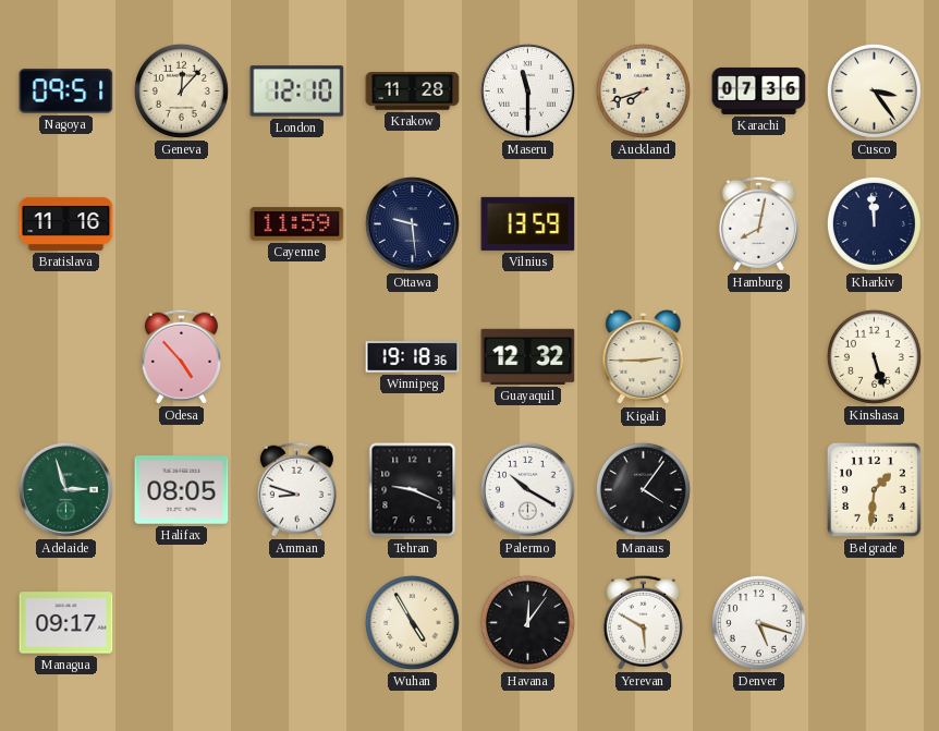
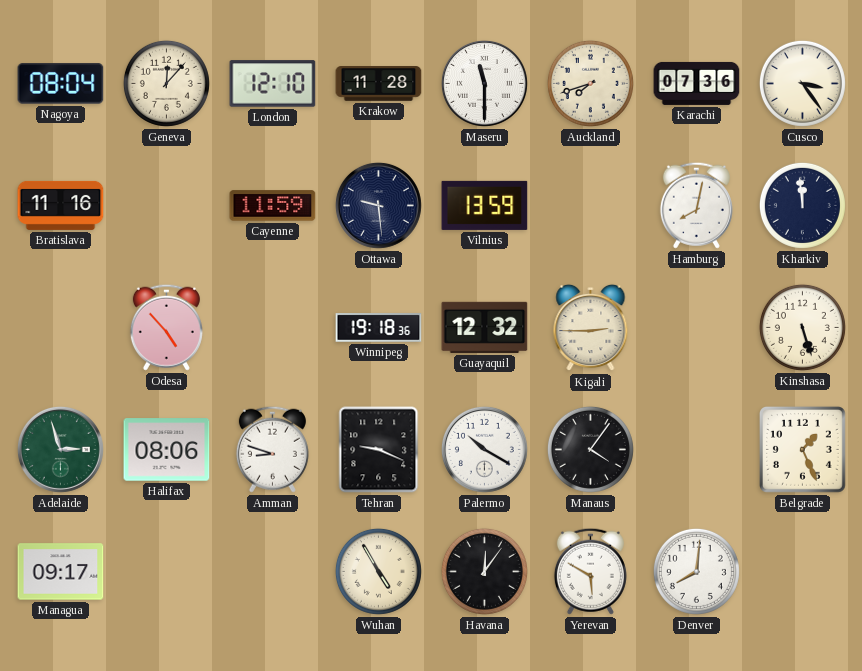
Nagoya: 09:51 -> 08:04
Halifax: 08:05 -> 08:06
Belgrade: 1:31 -> 1:26
Denver: 5:18 -> 8:01
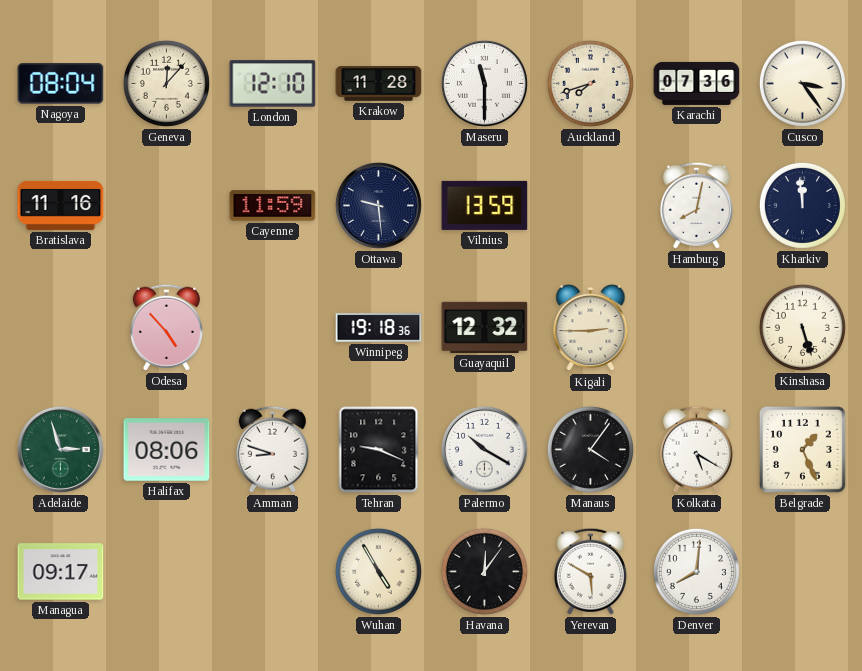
Kolkata: none -> 5:20
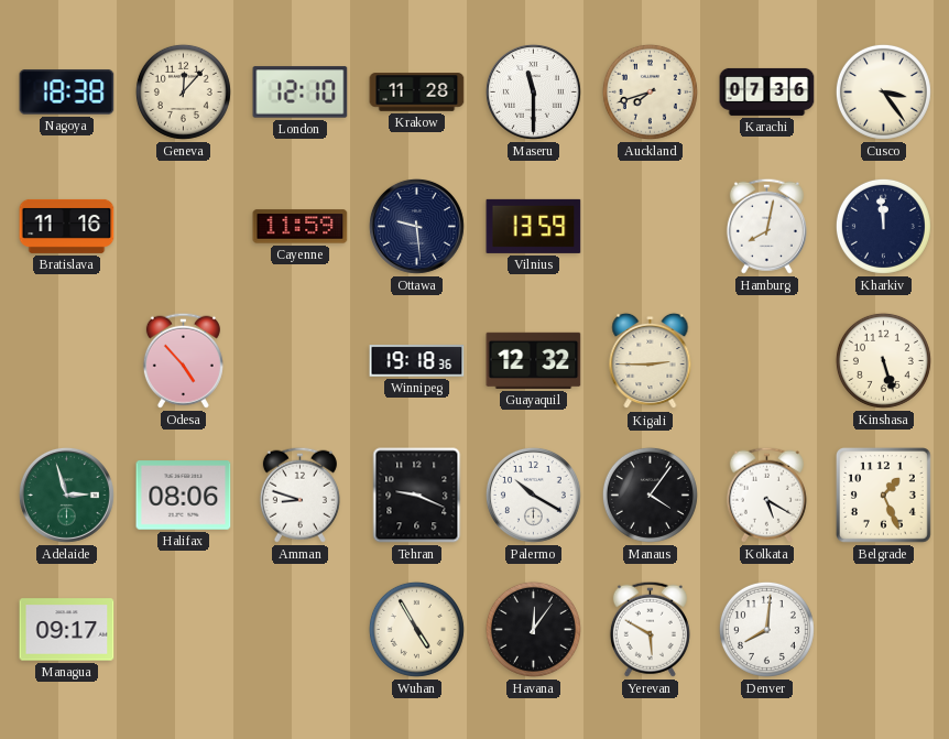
Nagoya: 08:04 -> 18:38
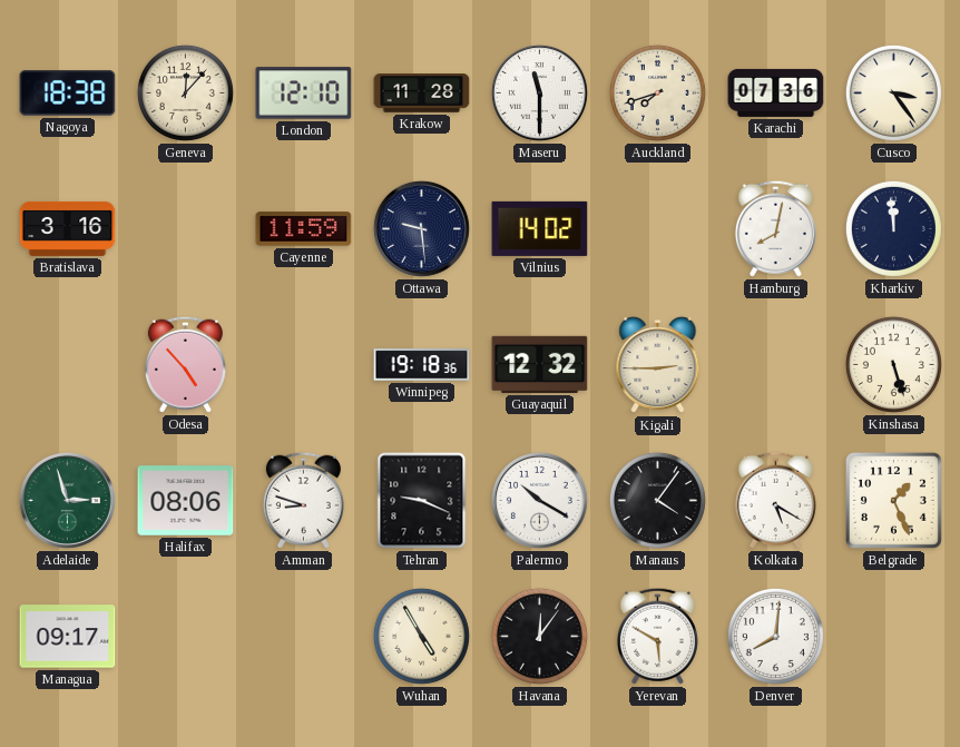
Bratislava: 11:16 -> 3:16
Vilnius: 13:59 -> 14:02
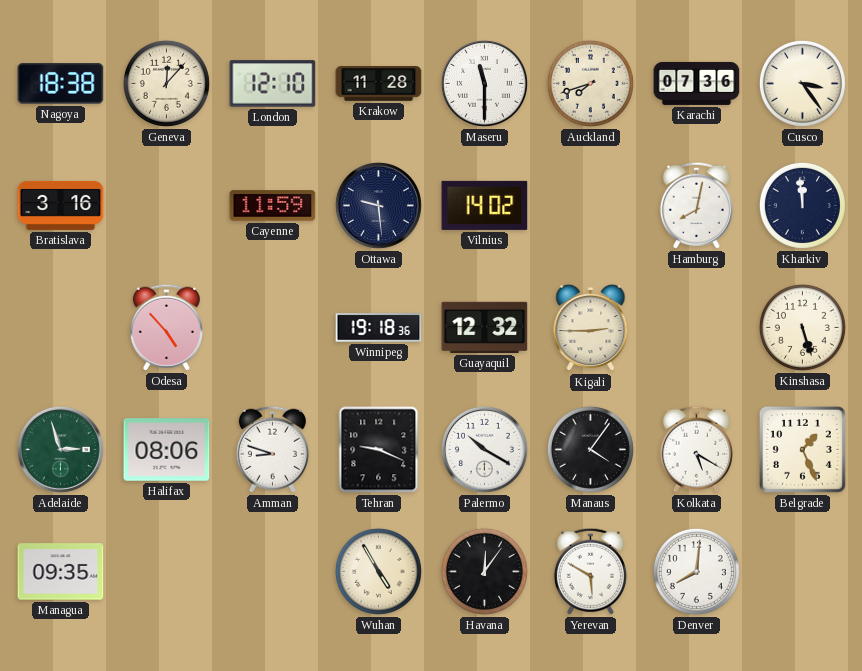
Managua: 09:17 -> 09:35
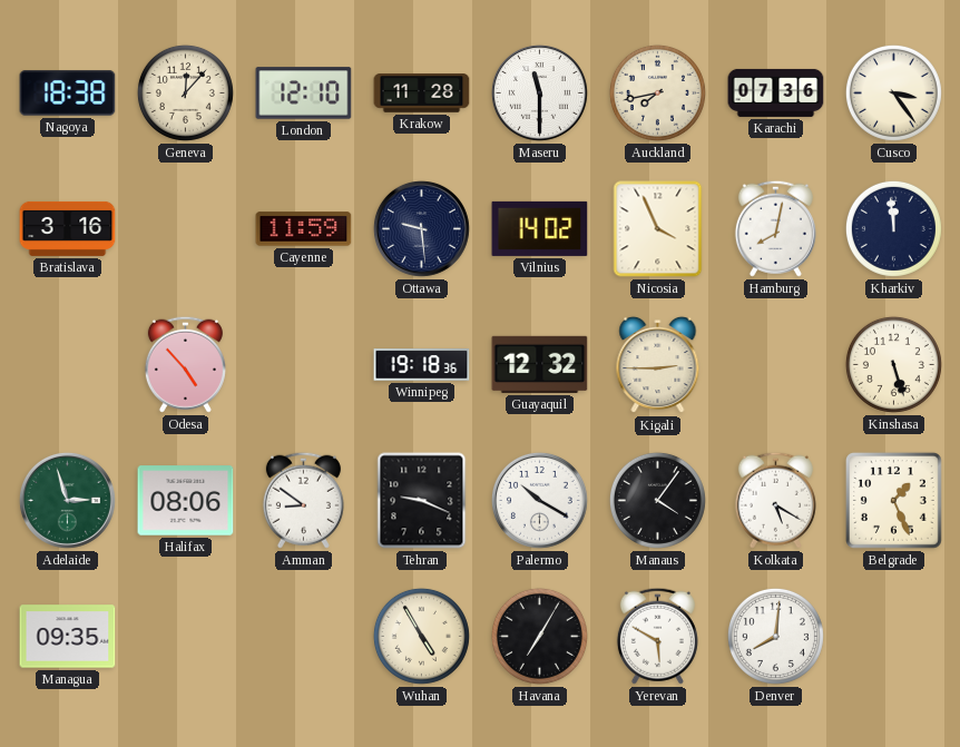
Auckland: 7:42 -> 7:43
Nicosia: none -> 3:56
Amman: 8:48 -> 8:51
Havana: 12:06 -> 7:05
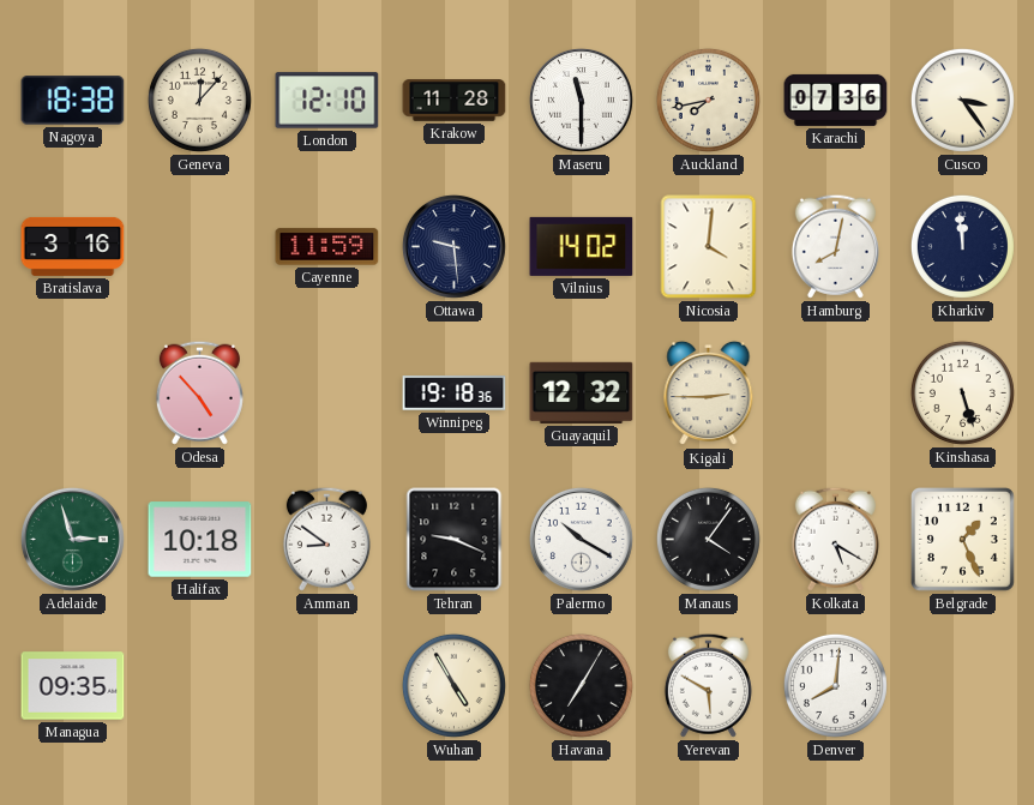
Nicosia: 3:56 -> 4:01
Halifax: 08:06 -> 10:18
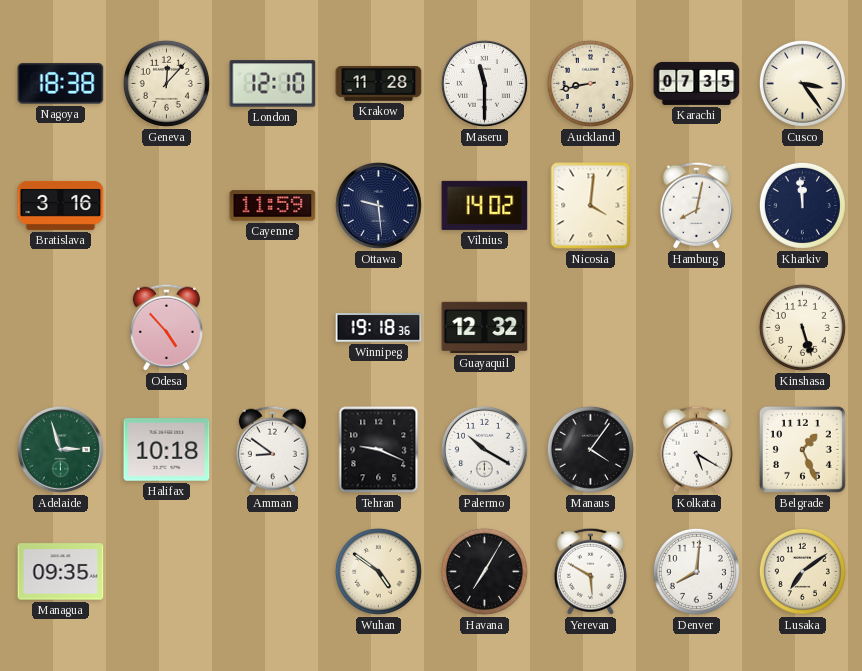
Auckland: 7:43 -> 8:43
Karachi: 07:36 -> 07:35
Kigali: 2:45 -> none
Wuhan: 4:55 -> 4:51
Lusaka: none -> 7:09
